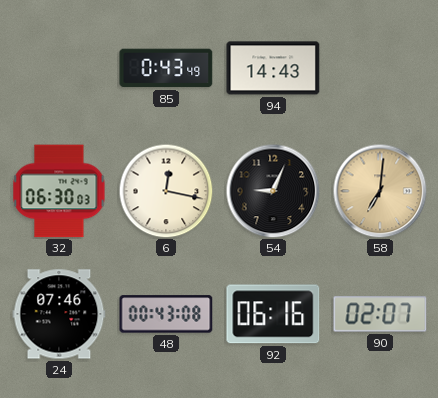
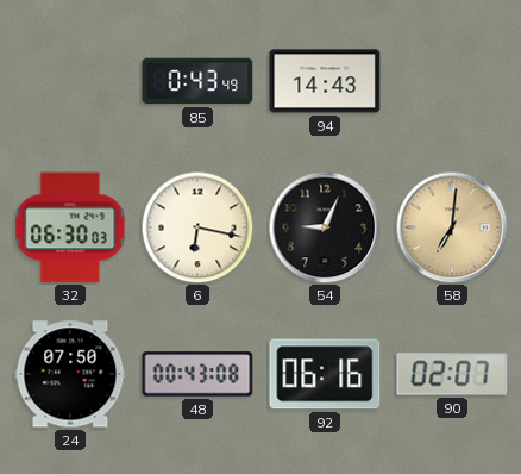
6: 12:17 -> 6:17
24: 07:46 -> 07:50
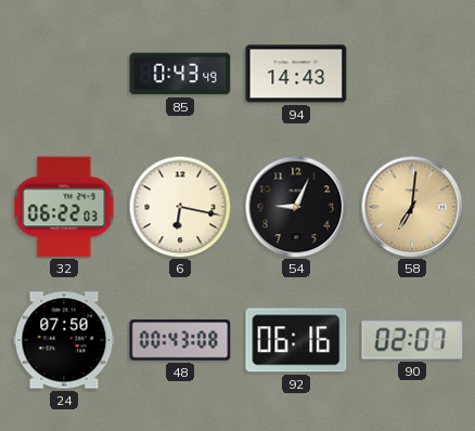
32: 06:30 -> 06:22
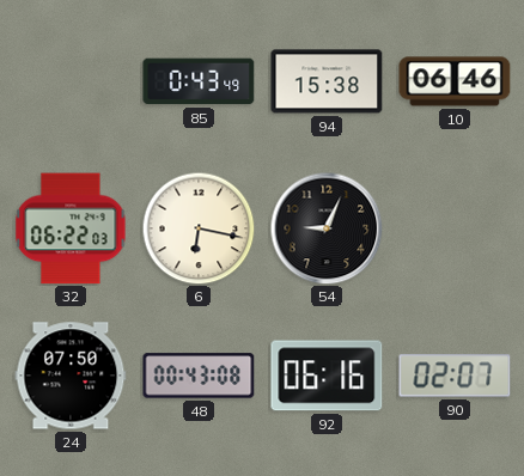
94: 14:43 -> 15:38
10: none -> 06:46
58: 7:01 -> none
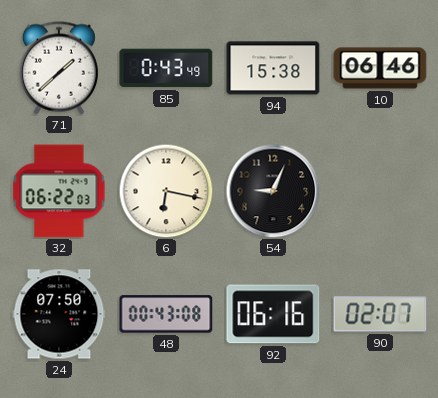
71: none -> 1:38
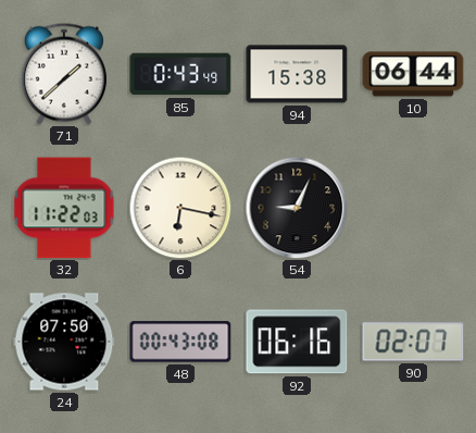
10: 06:46 -> 06:44
32: 06:22 -> 11:22
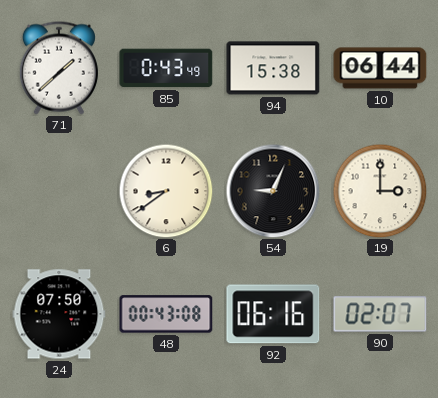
32: 11:22 -> none
6: 6:17 -> 8:39
19: none -> 3:00
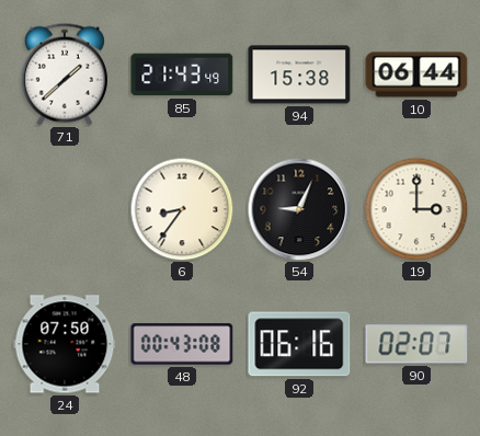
85: 0:43 -> 21:43
6: 8:39 -> 8:36
